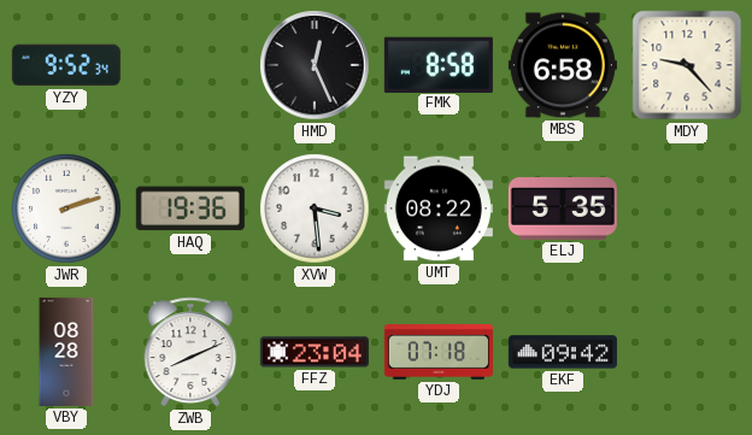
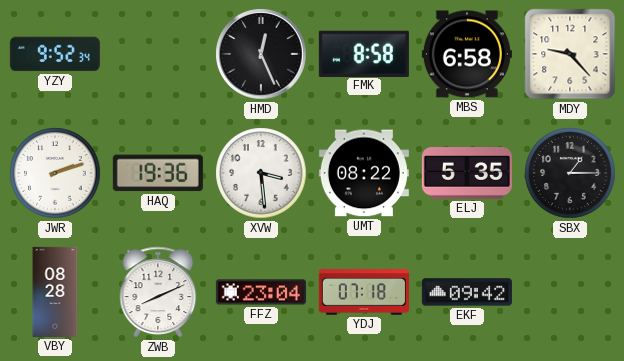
SBX: none -> 1:15
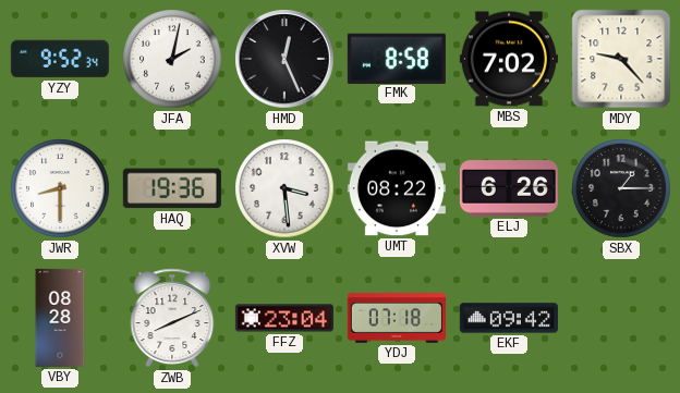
JFA: none -> 2:02
MBS: 6:58 -> 7:02
JWR: 2:12 -> 8:30
ELJ: 5:35 -> 6:26
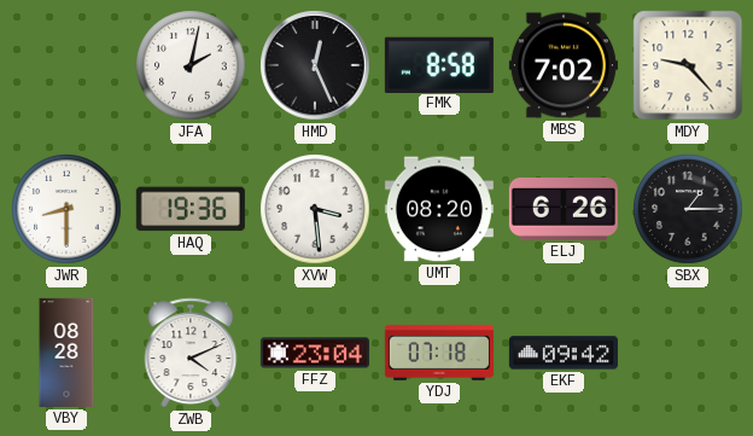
YZY: 9:52 -> none
UMT: 08:22 -> 08:20
ZWB: 8:11 -> 4:11
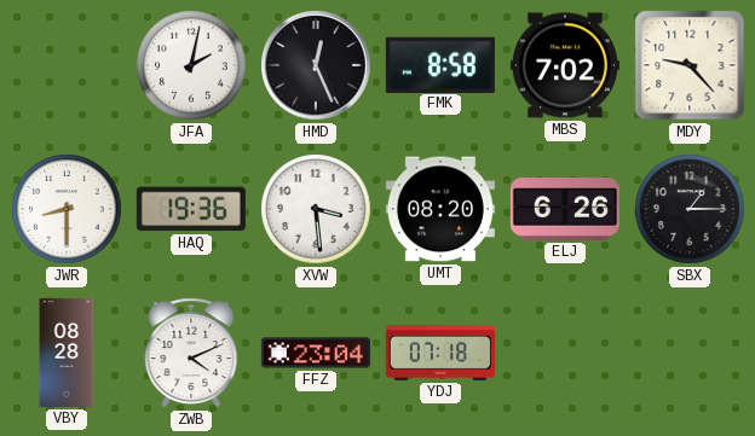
EKF: 09:42 -> none
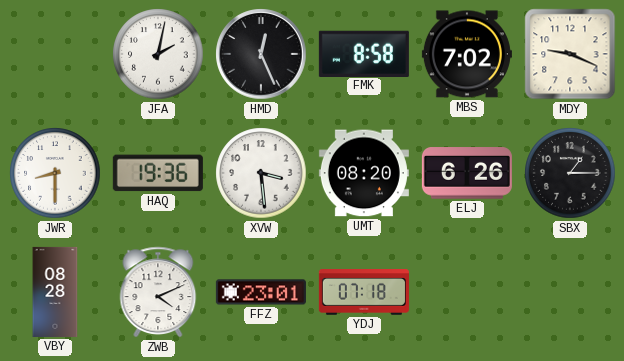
MDY: 9:23 -> 9:19
FFZ: 23:04 -> 23:01
